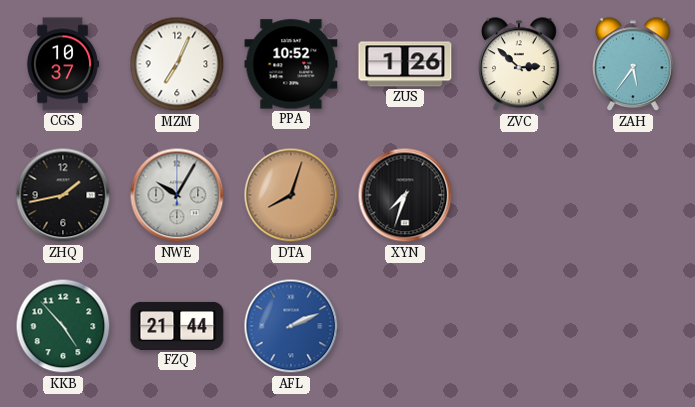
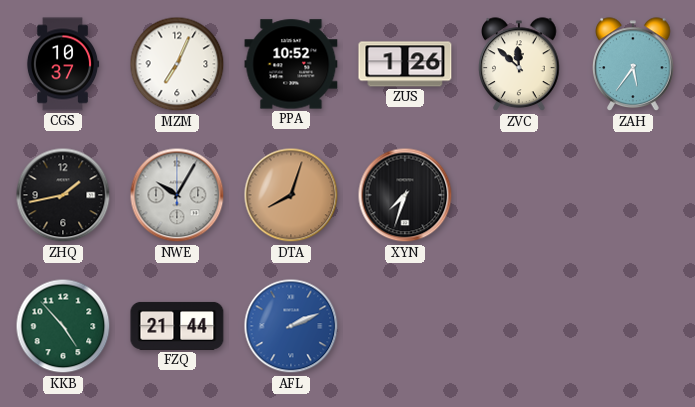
ZVC: 2:52 -> 11:52
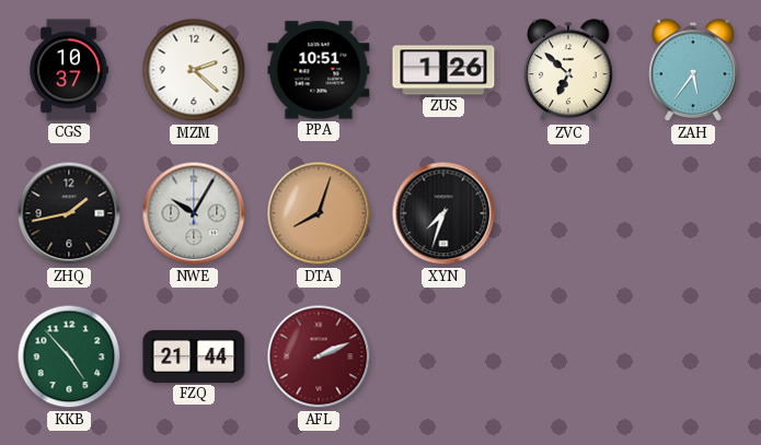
MZM: 7:04 -> 2:22
PPA: 10:52 -> 10:51
ZVC: 11:52 -> 6:52
AFL dial: blue -> burgundy
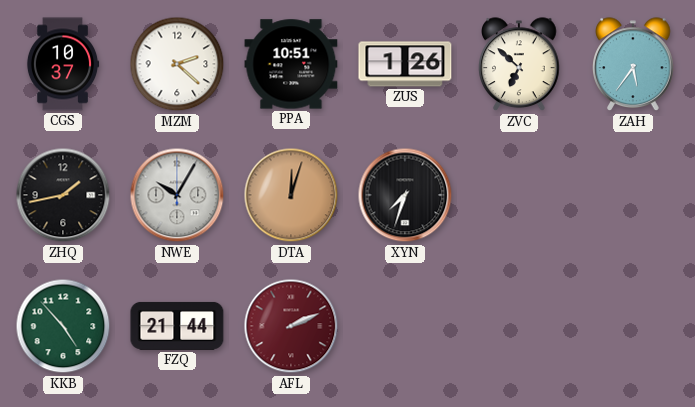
DTA: 8:03 -> 12:03
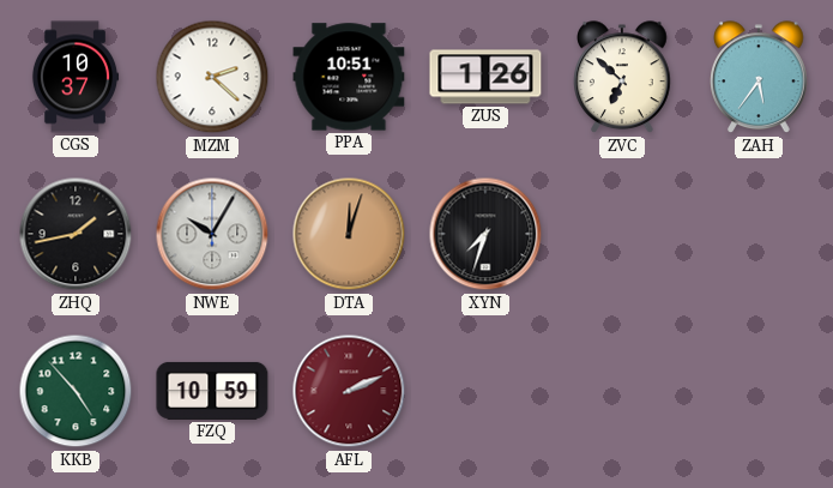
FZQ: 21:44 -> 10:59
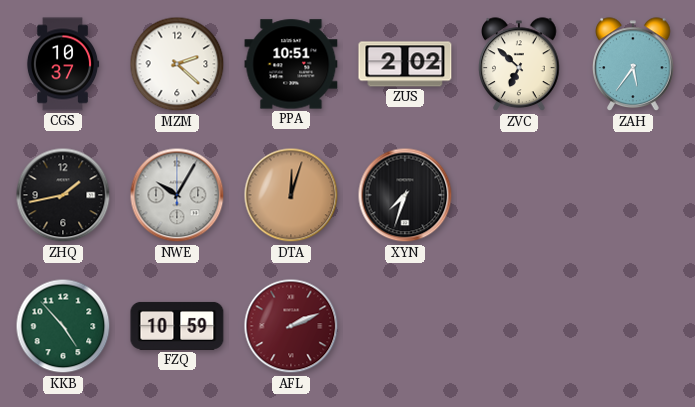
ZUS: 1:26 -> 2:02
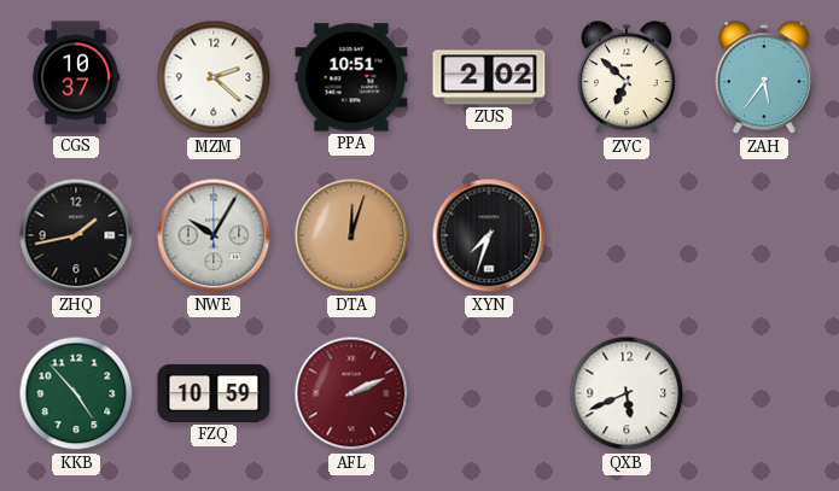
QXB: none -> 5:41
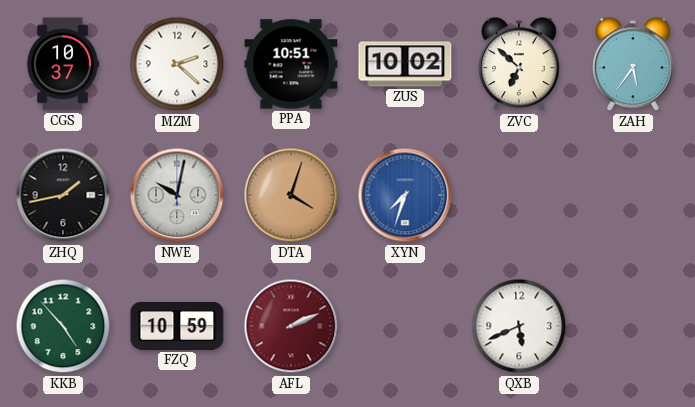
ZUS: 2:02 -> 10:02
NWE: 10:05 -> 10:02
DTA: 12:03 -> 4:03
XYN dial: black -> blue
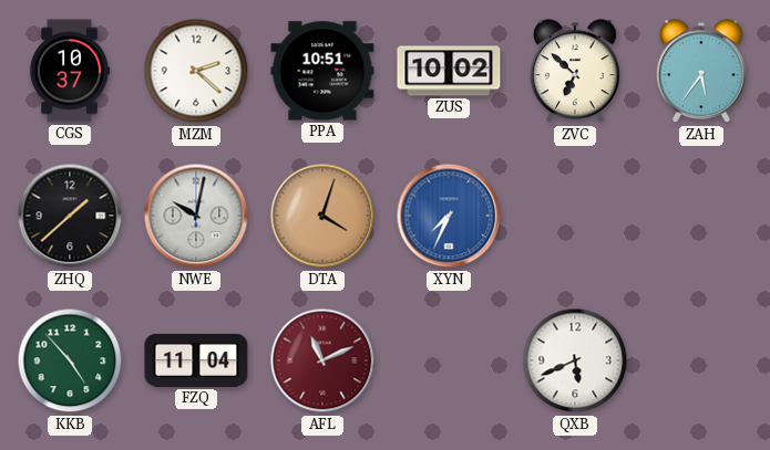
ZHQ: 1:43 -> 1:38
XYN: 7:33 -> 7:34
FZQ: 10:59 -> 11:04
AFL: 2:11 -> 11:11
